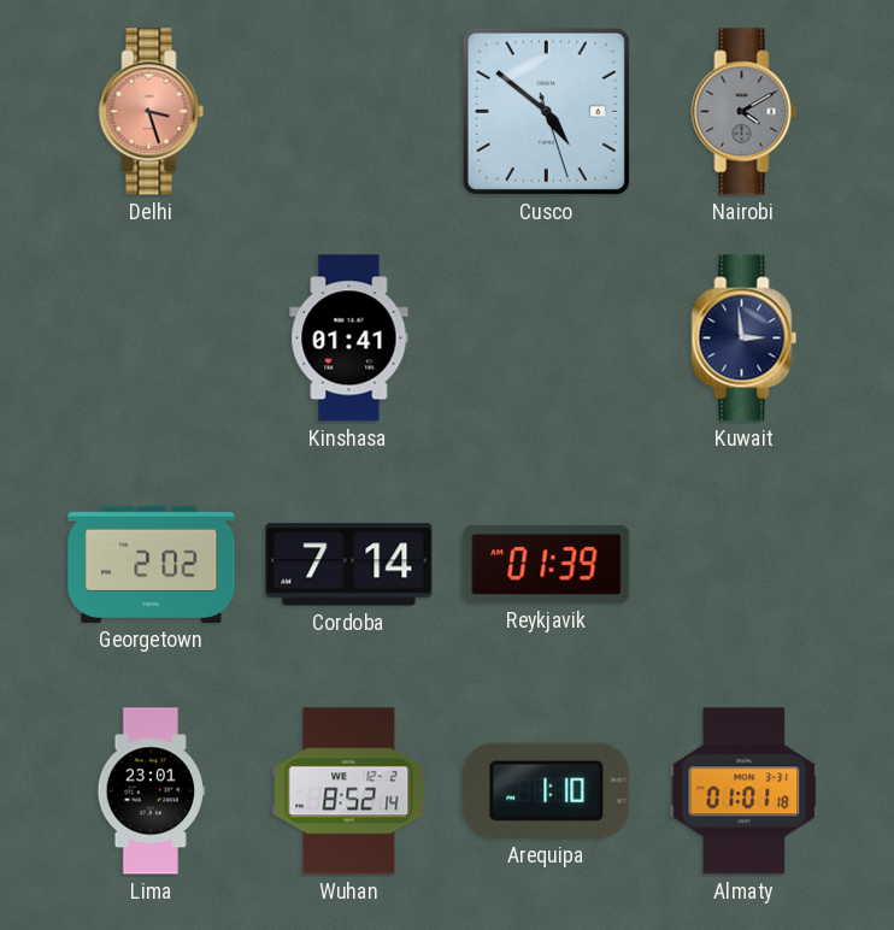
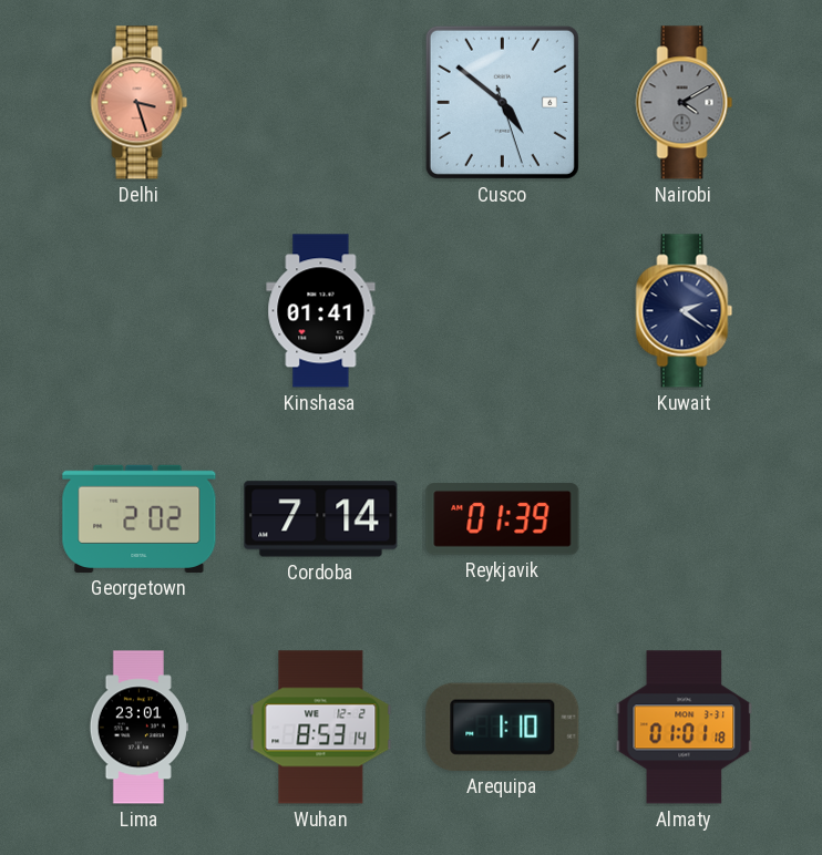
Kuwait: 2:59 -> 2:21
Wuhan: 8:52 -> 8:53
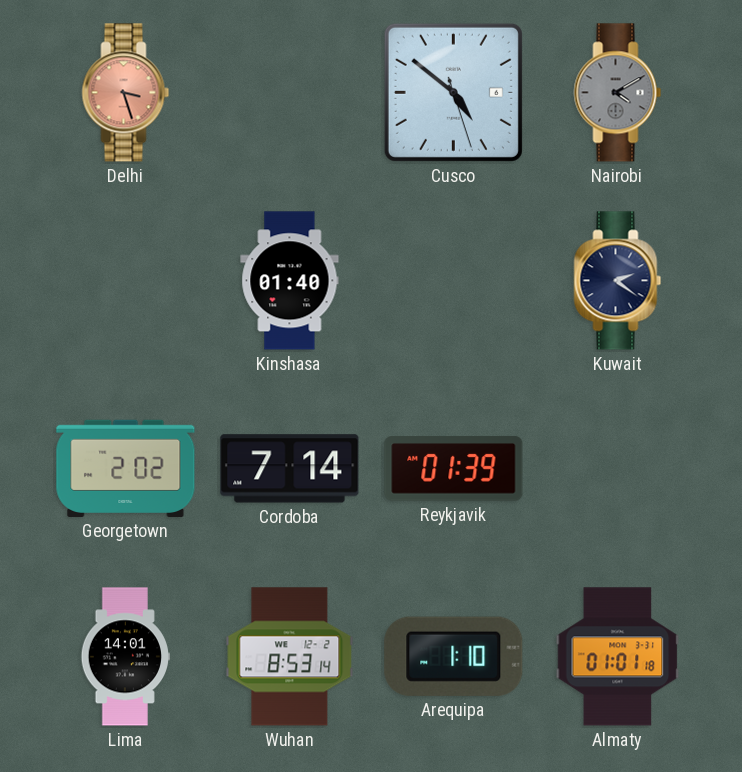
Kinshasa: 01:41 -> 01:40
Lima: 23:01 -> 14:01
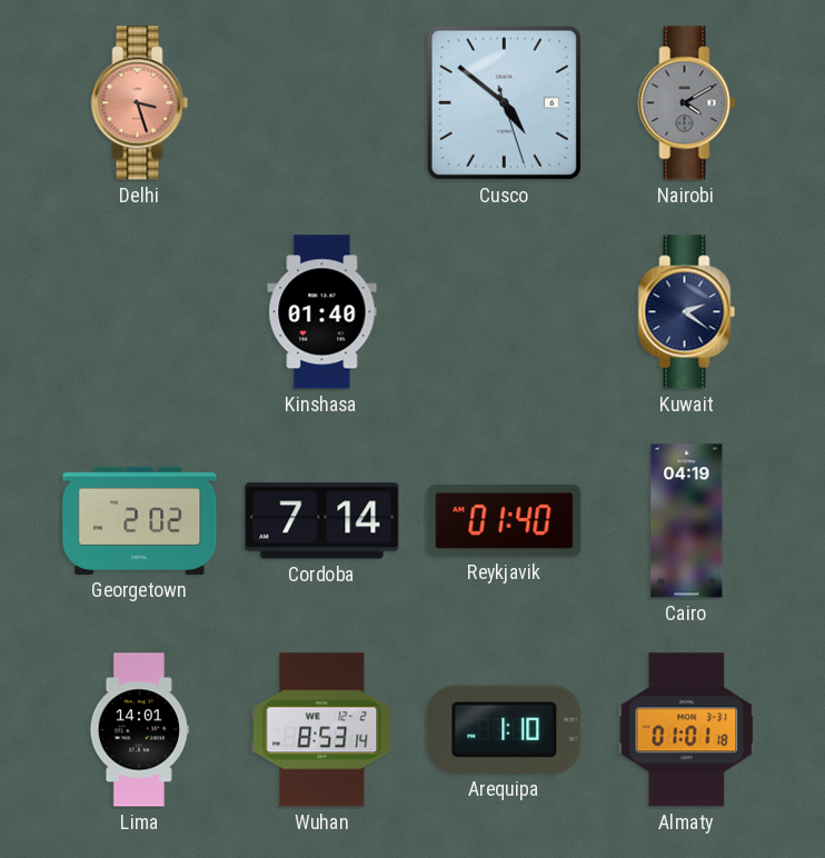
Reykjavik: 01:39 -> 01:40
Cairo: none -> 04:19
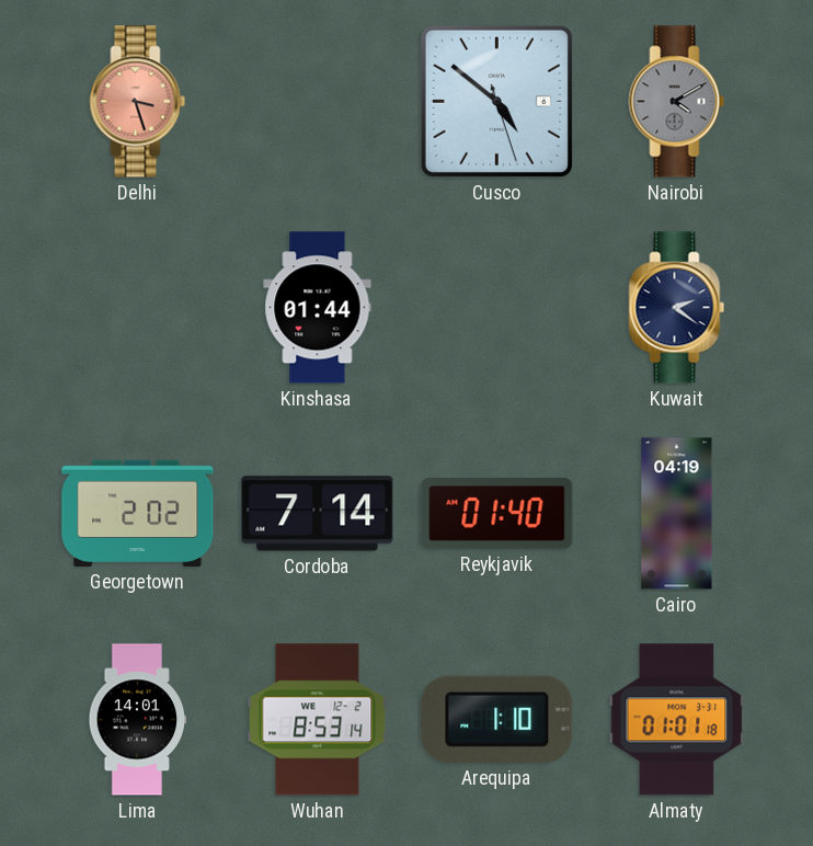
Kinshasa: 01:40 -> 01:44
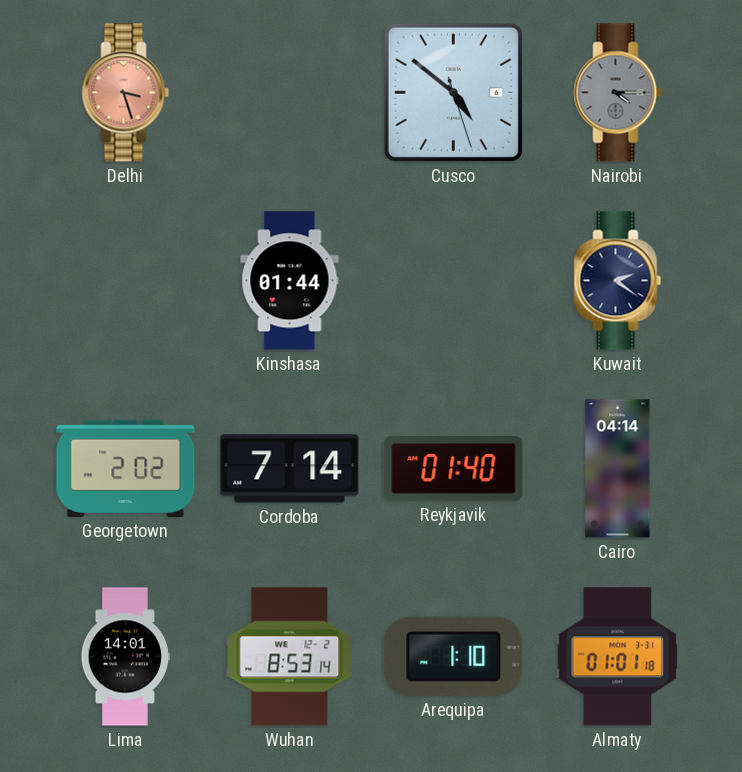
Nairobi: 4:10 -> 4:15
Cairo: 04:19 -> 04:14
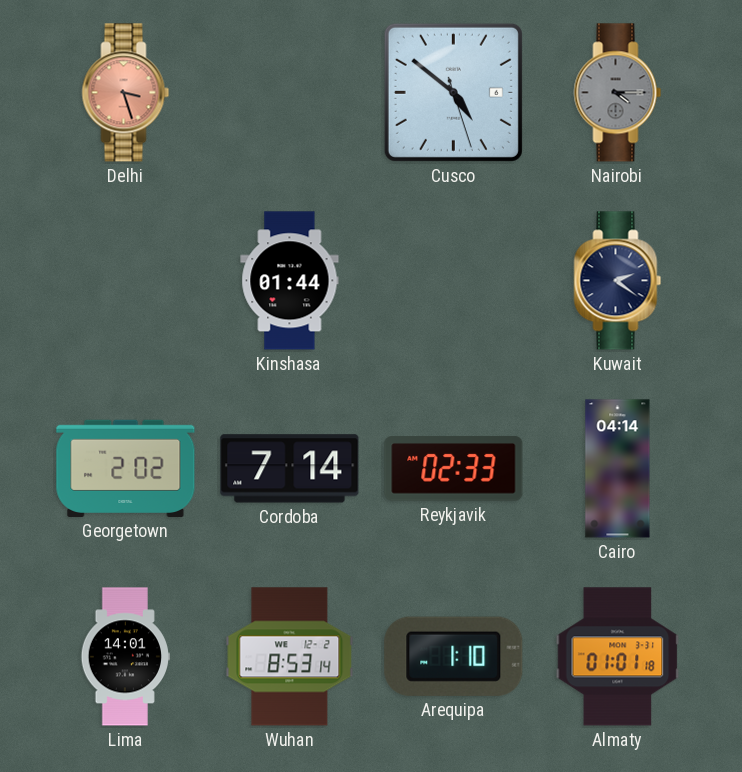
Reykjavik: 01:40 -> 02:33
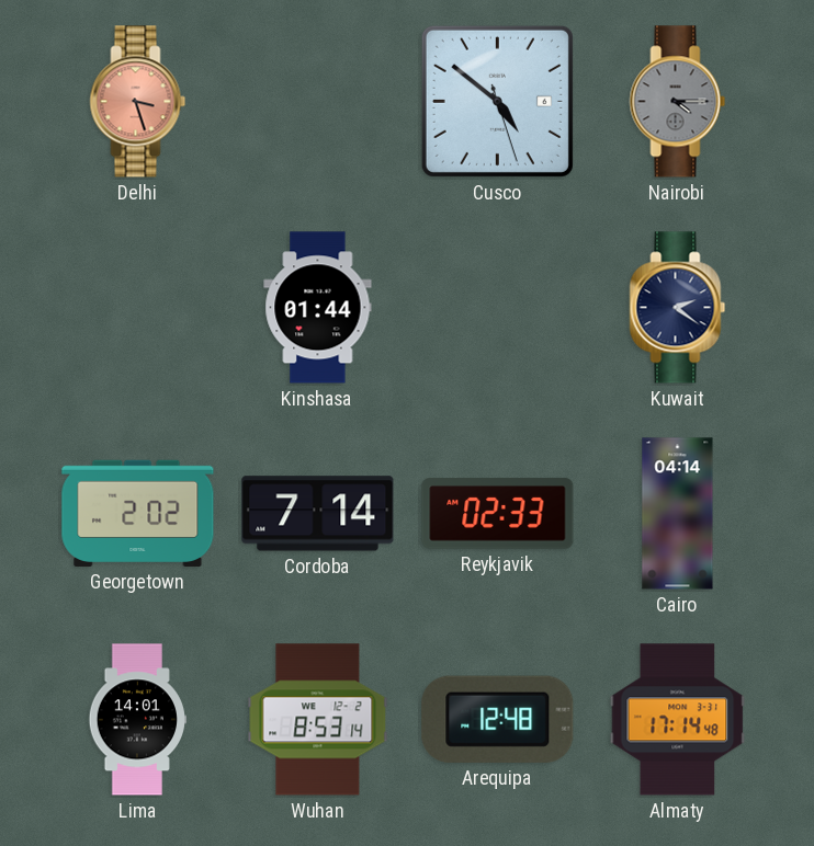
Arequipa: 1:10 -> 12:48
Almaty: 01:01 -> 17:14
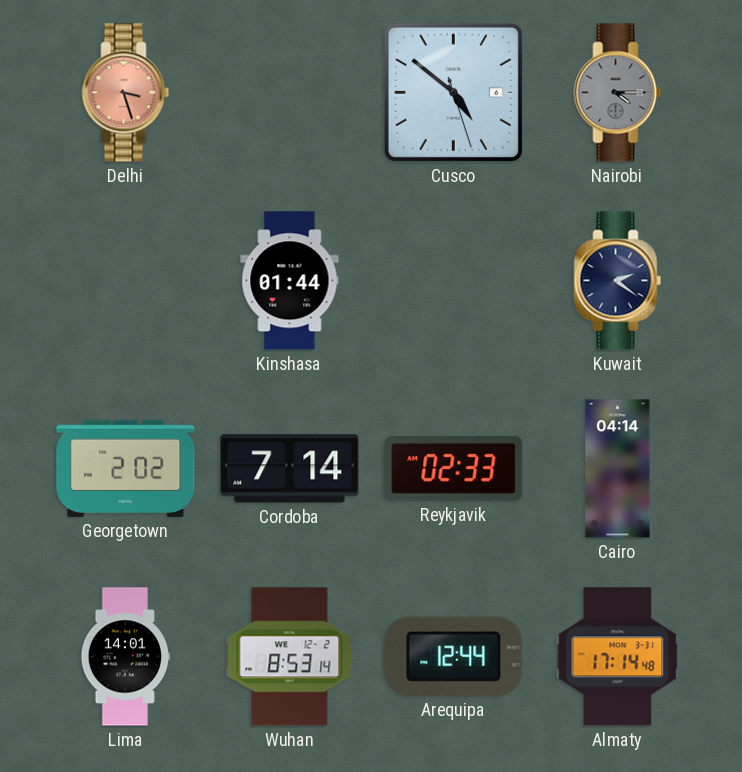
Arequipa: 12:48 -> 12:44
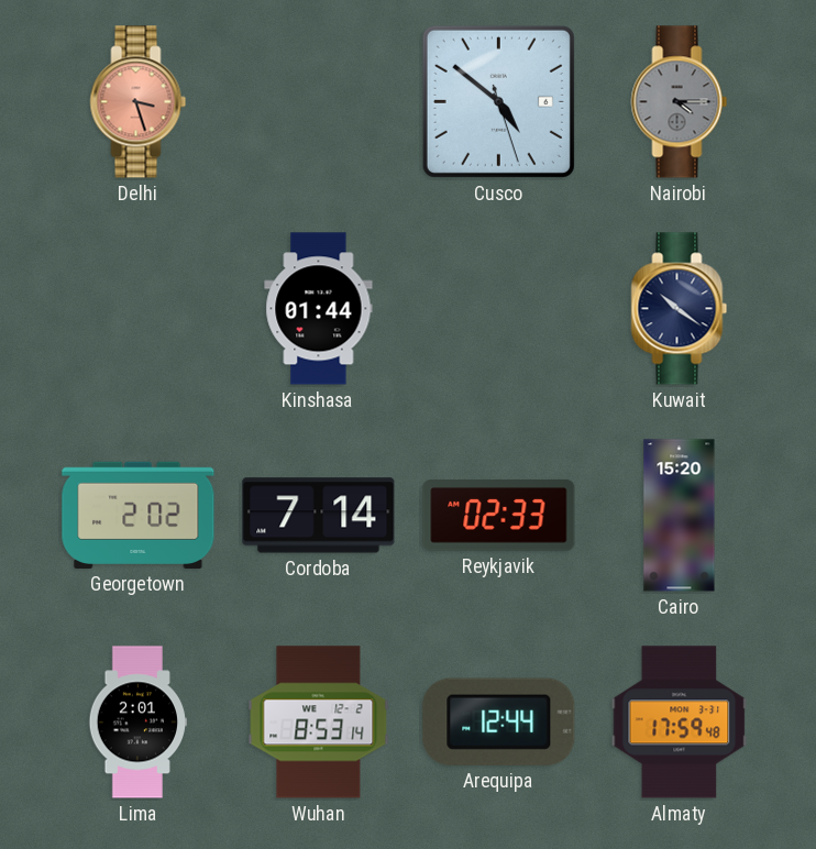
Kuwait: 2:21 -> 10:21
Cairo: 04:14 -> 15:20
Lima: 14:01 -> 2:01
Almaty: 17:14 -> 17:59
